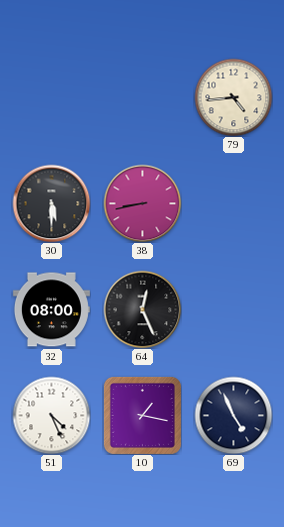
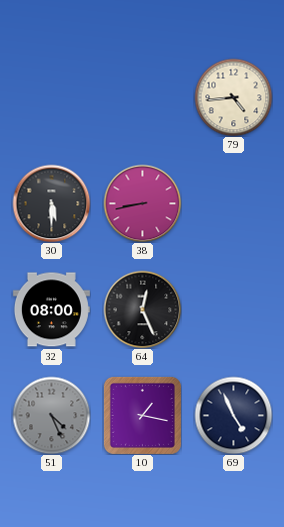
51 dial: white -> grey
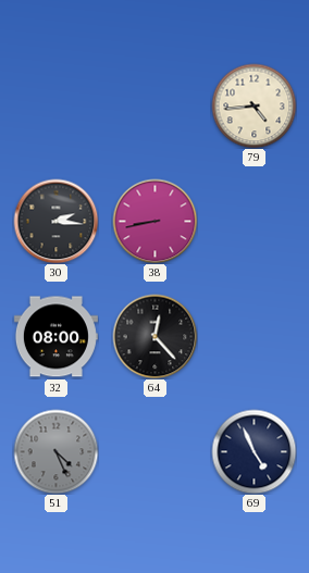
30: 5:30 -> 2:16
64: 12:26 -> 12:23
10: 1:17 -> none
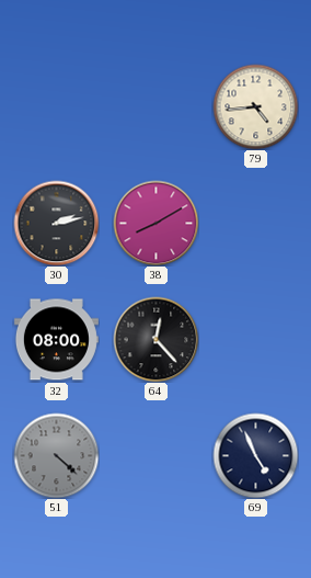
30: 2:16 -> 2:13
38: 8:43 -> 8:10
51: 4:26 -> 4:22
